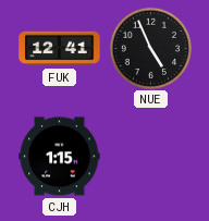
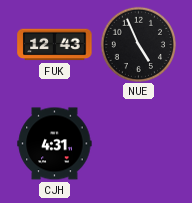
FUK: 12:41 -> 12:43
CJH: 1:15 -> 4:31
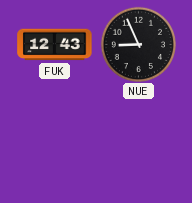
NUE: 4:56 -> 8:56
CJH: 4:31 -> none
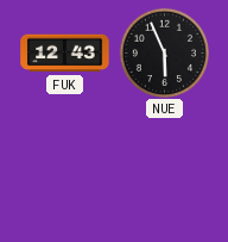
NUE: 8:56 -> 5:56
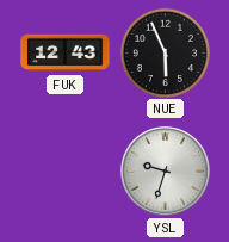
YSL: none -> 9:33
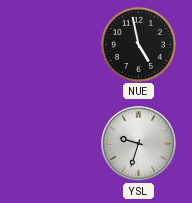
FUK: 12:43 -> none
NUE: 5:56 -> 4:58
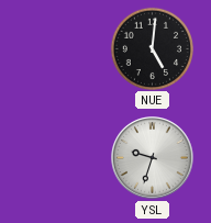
NUE: 4:58 -> 5:01
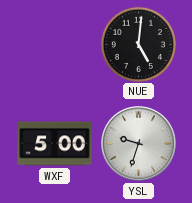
WXF: none -> 5:00
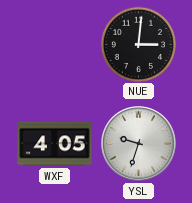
NUE: 5:01 -> 3:01
WXF: 5:00 -> 4:05
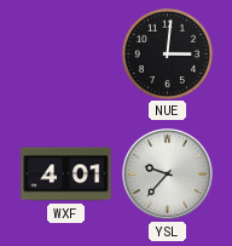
WXF: 4:05 -> 4:01
YSL: 9:33 -> 9:37
